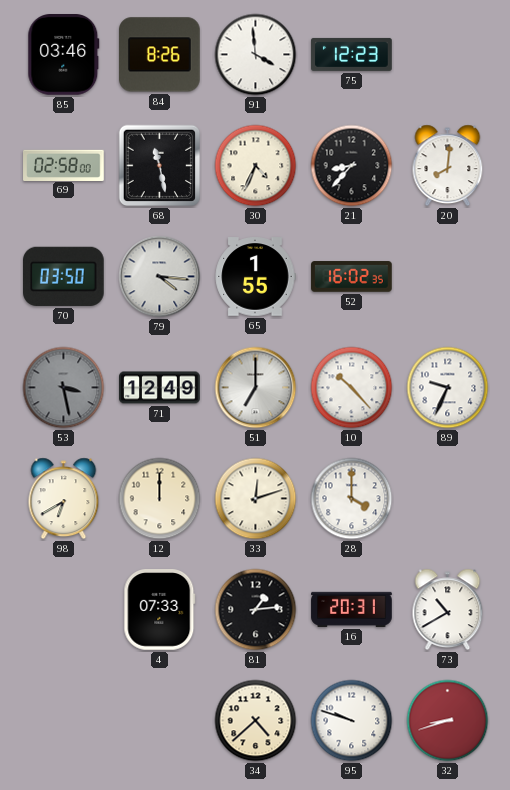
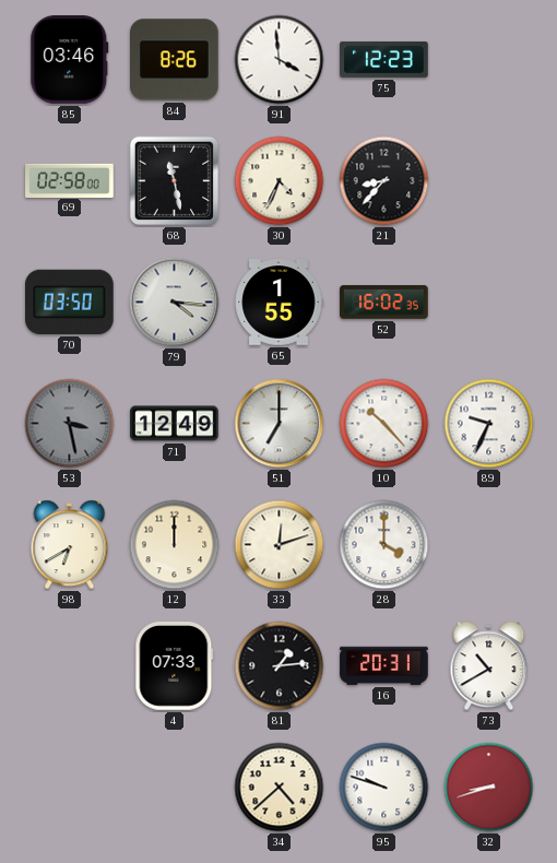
20: 8:01 -> none
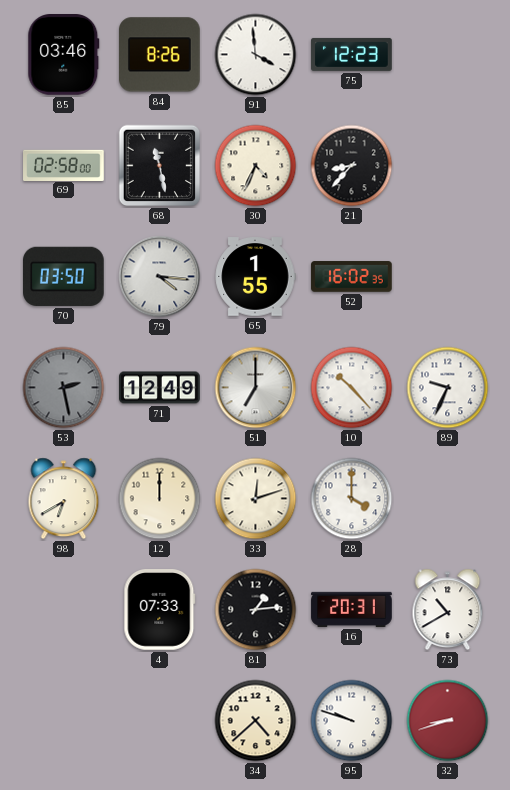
53: 3:28 -> 2:28
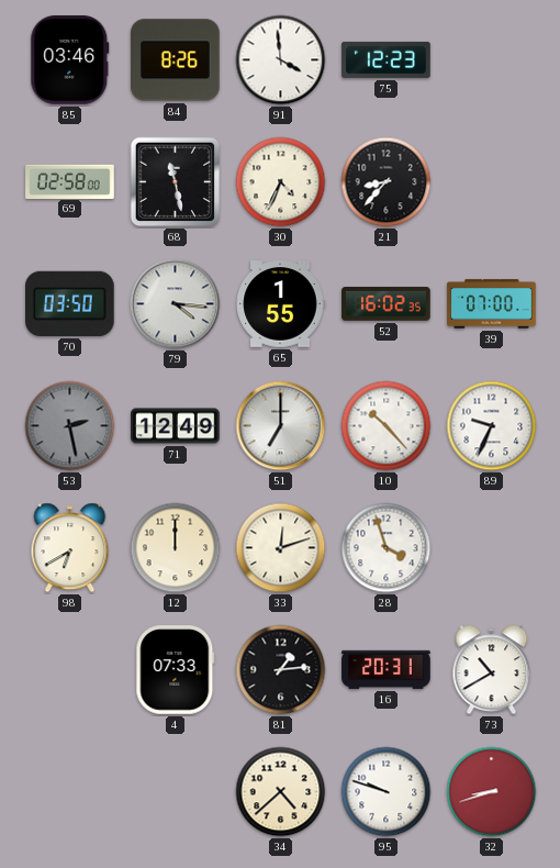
39: none -> 07:00
28: 4:00 -> 3:57
